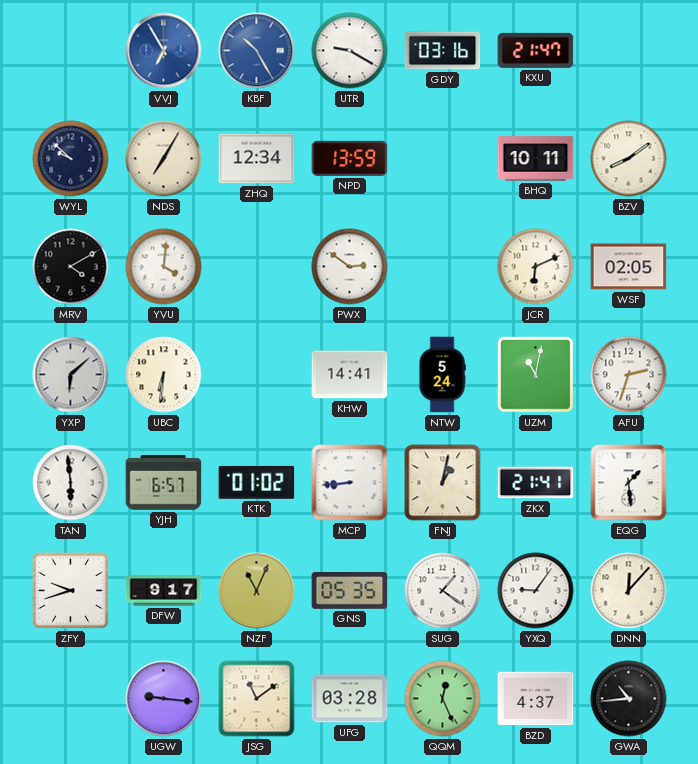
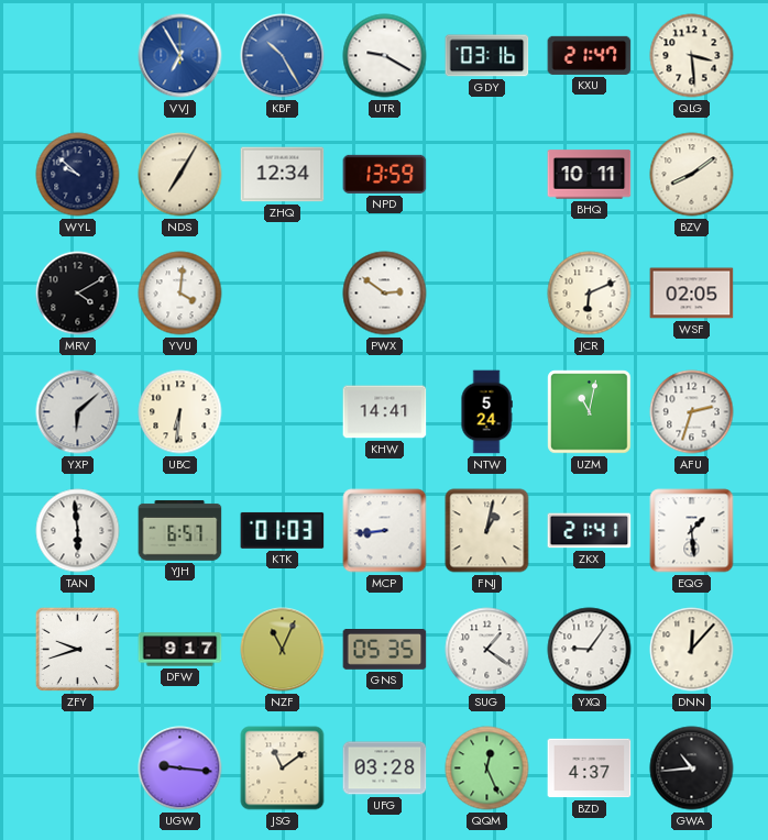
QLG: none -> 3:29
KTK: 01:02 -> 01:03
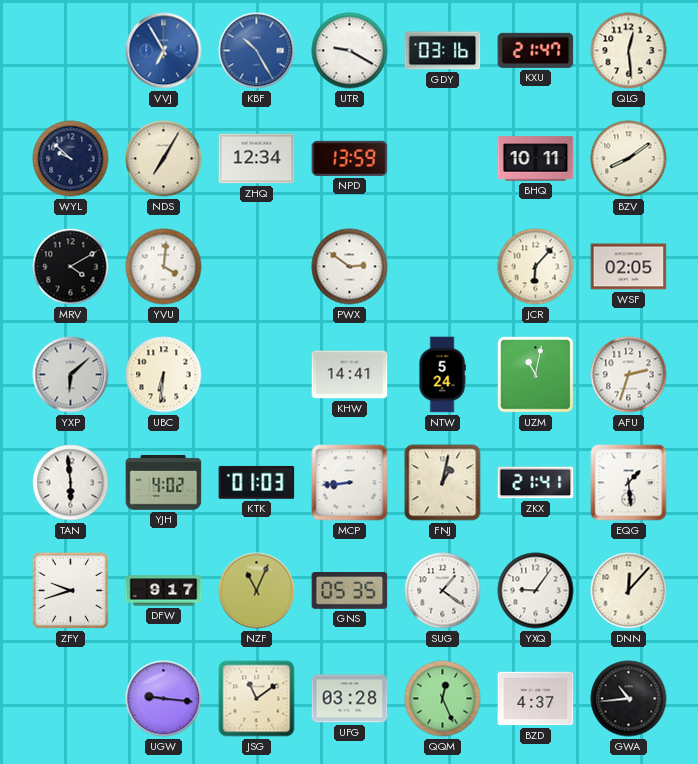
QLG: 3:29 -> 12:29
JCR: 6:11 -> 6:07
YJH: 6:57 -> 4:02
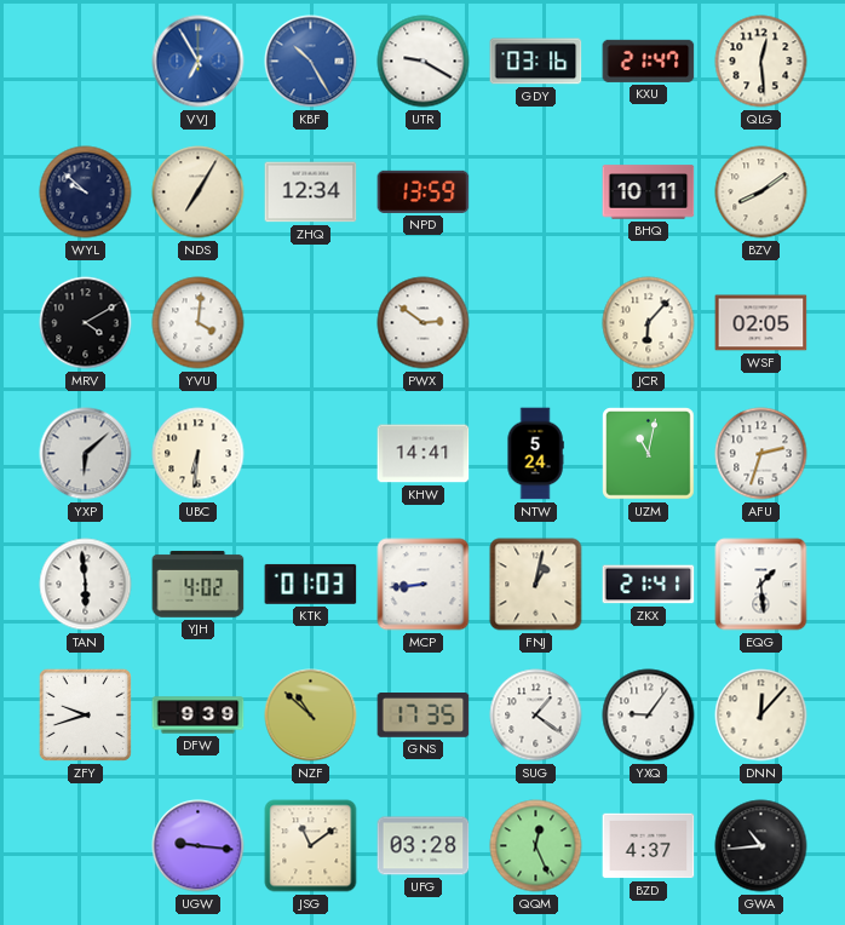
DFW: 9:17 -> 9:39
NZF: 11:04 -> 10:52
GNS: 05:35 -> 17:35
